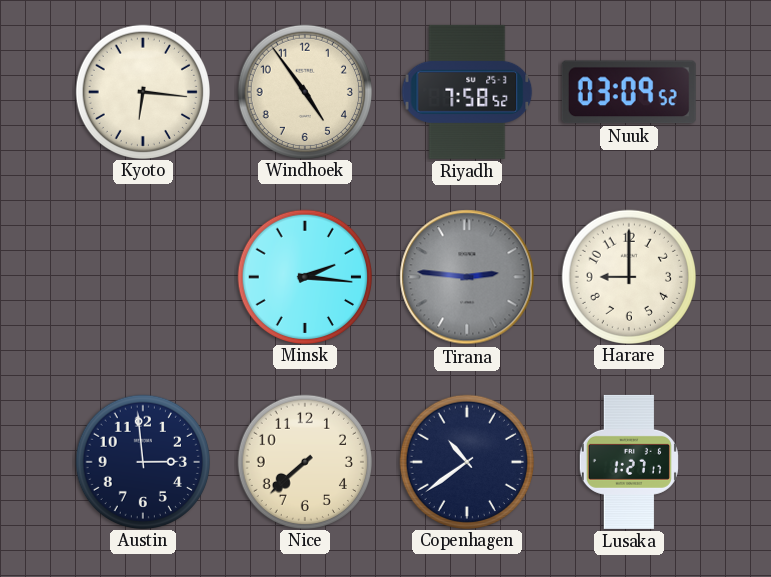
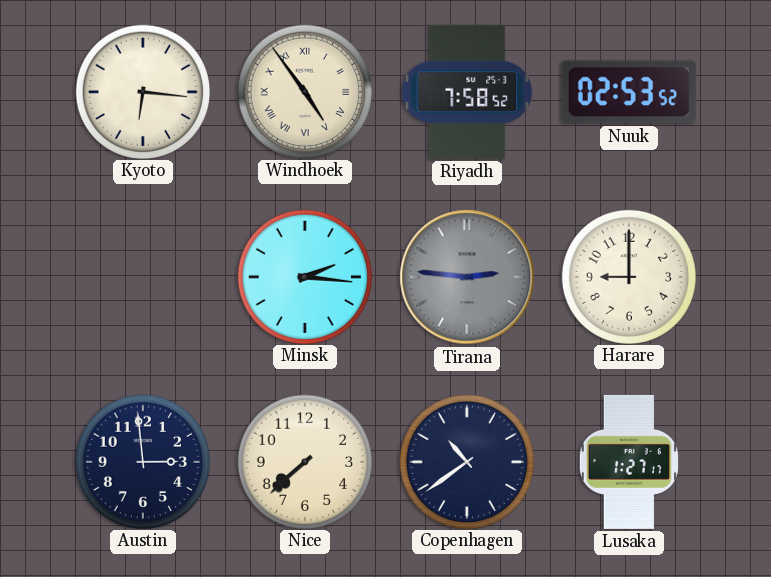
Windhoek numerals: Arabic -> Roman
Nuuk: 03:09 -> 02:53
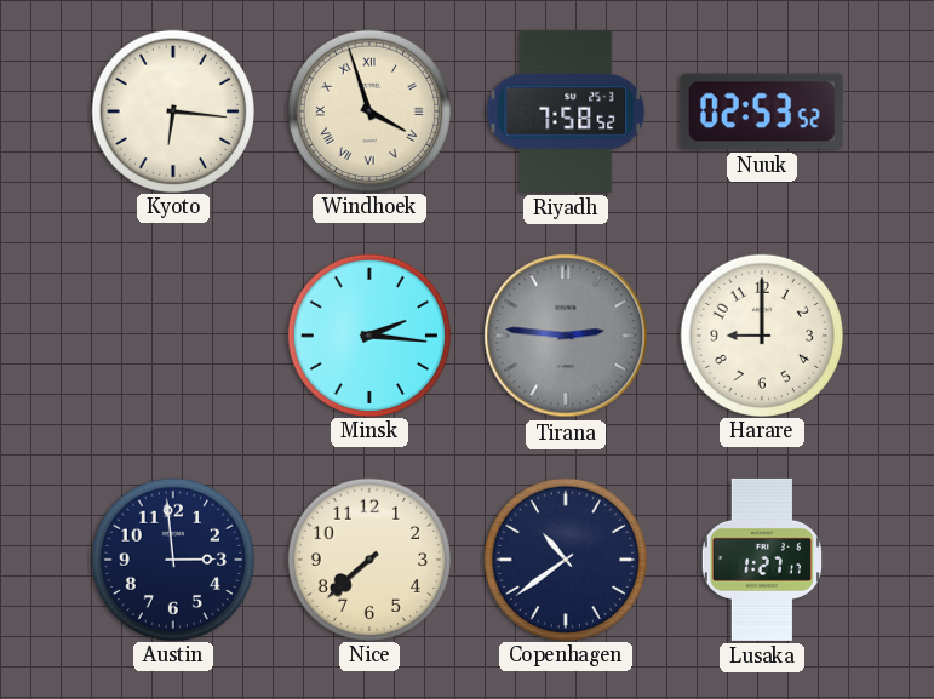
Windhoek: 4:54 -> 3:57
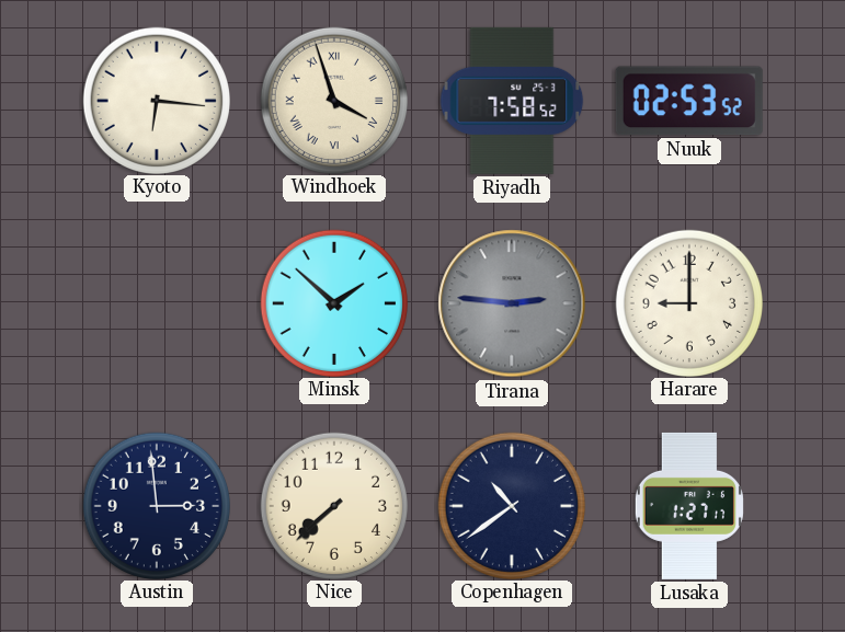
Minsk: 2:16 -> 1:52
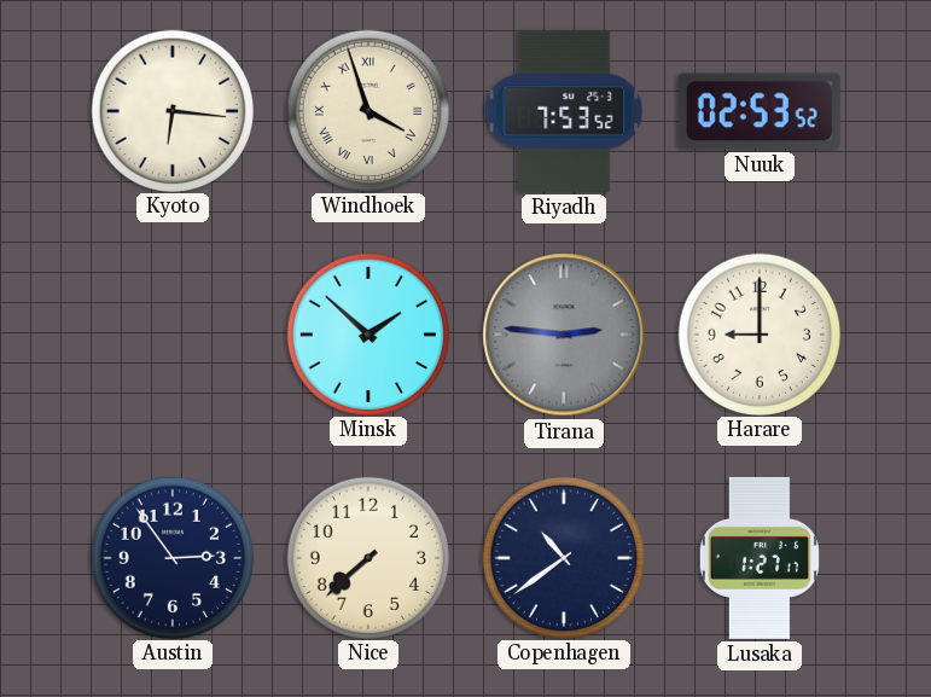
Riyadh: 7:58 -> 7:53
Austin: 2:59 -> 2:54
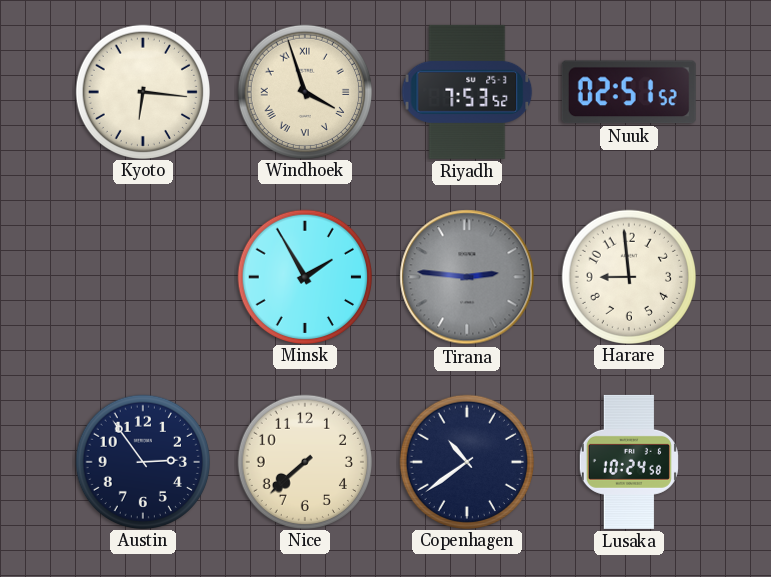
Nuuk: 02:53 -> 02:51
Minsk: 1:52 -> 1:55
Harare: 9:00 -> 8:59
Lusaka: 1:27 -> 10:24
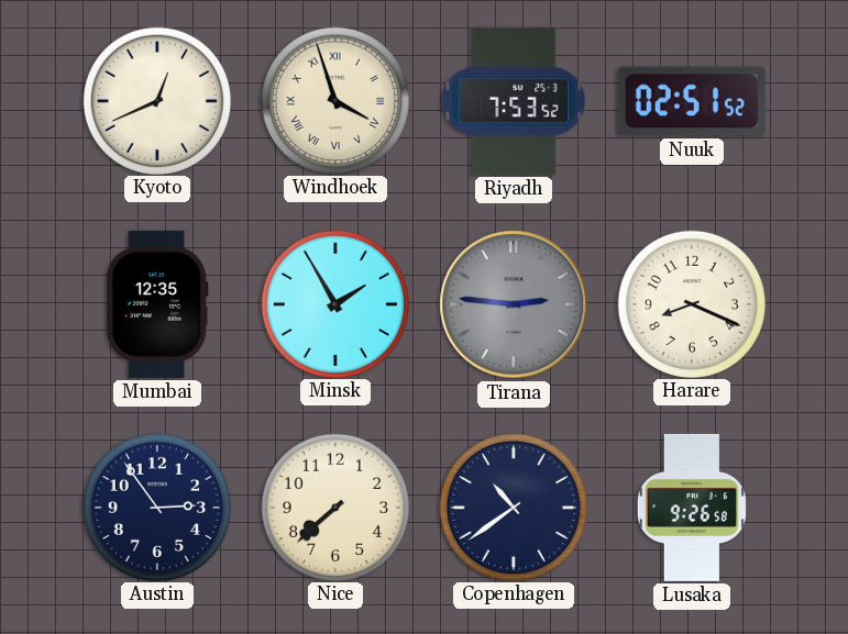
Kyoto: 6:16 -> 12:41
Mumbai: none -> 12:35
Harare: 8:59 -> 8:19
Lusaka: 10:24 -> 9:26
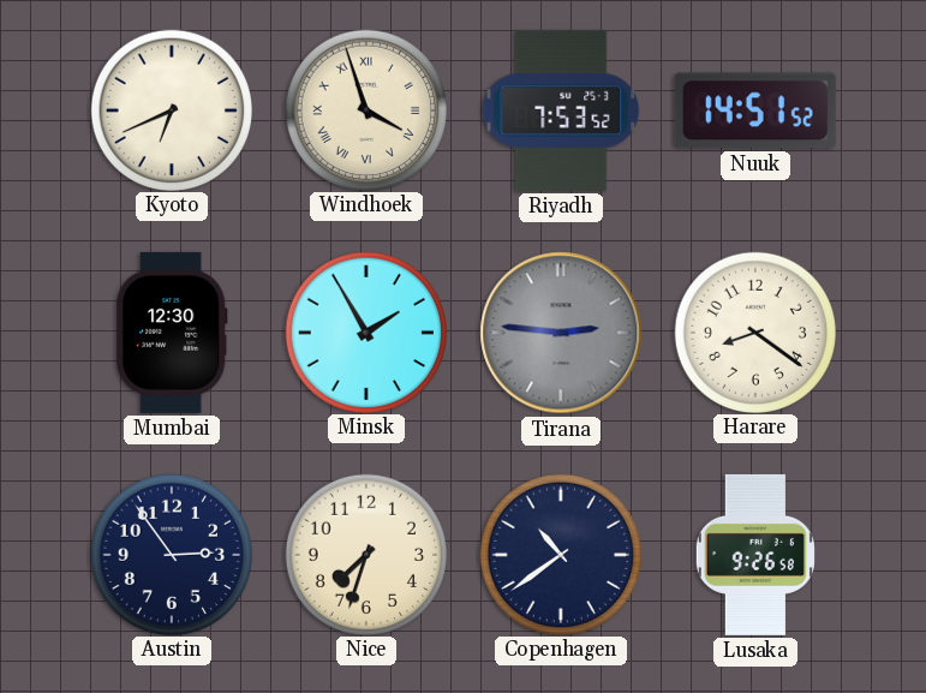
Kyoto: 12:41 -> 6:41
Nuuk: 02:51 -> 14:51
Mumbai: 12:35 -> 12:30
Harare: 8:19 -> 8:21
Nice: 7:38 -> 7:33
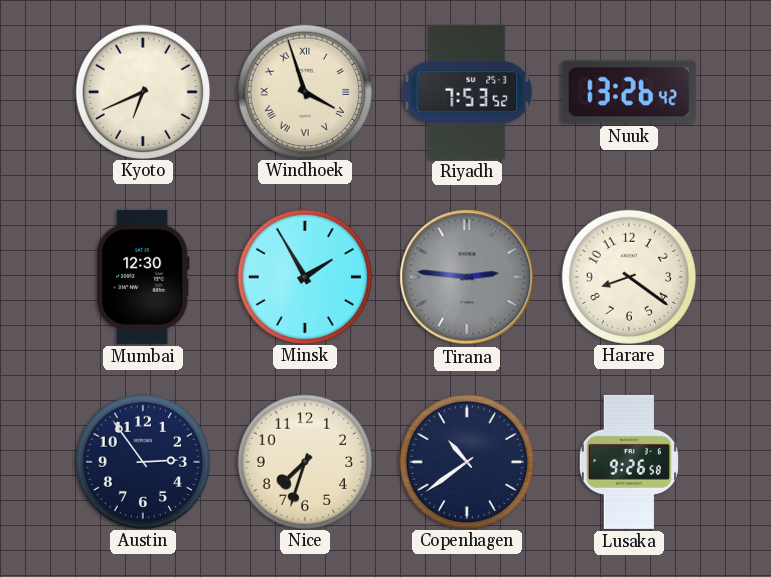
Nuuk: 14:51 -> 13:26
